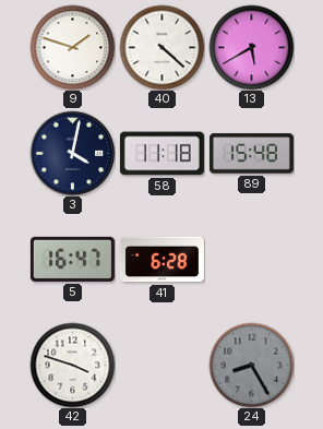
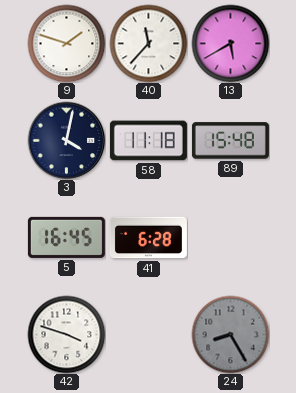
40: 4:22 -> 11:37
5: 16:47 -> 16:45
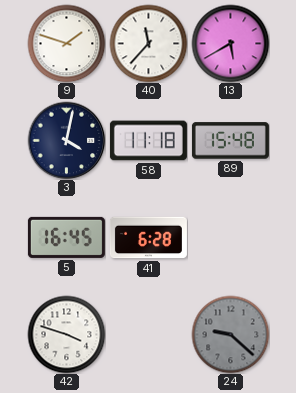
24: 8:25 -> 9:22
